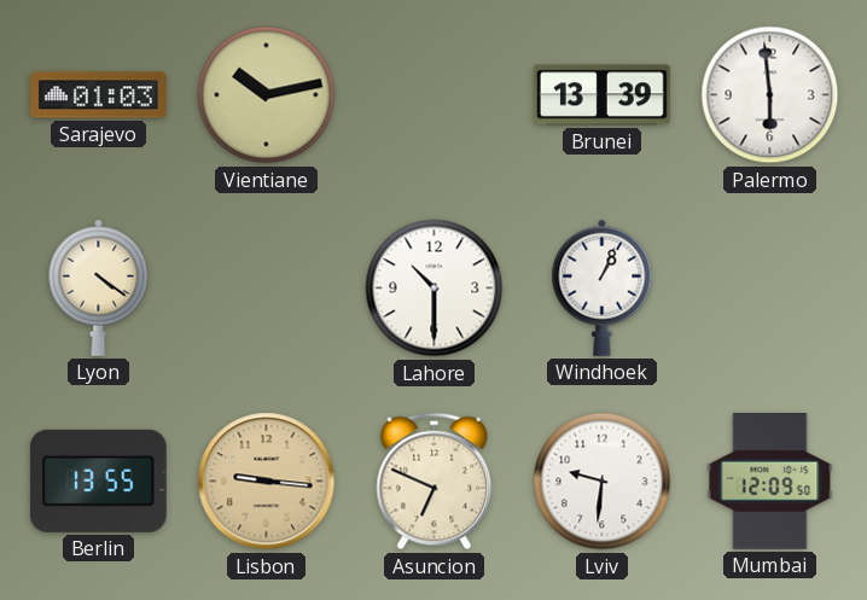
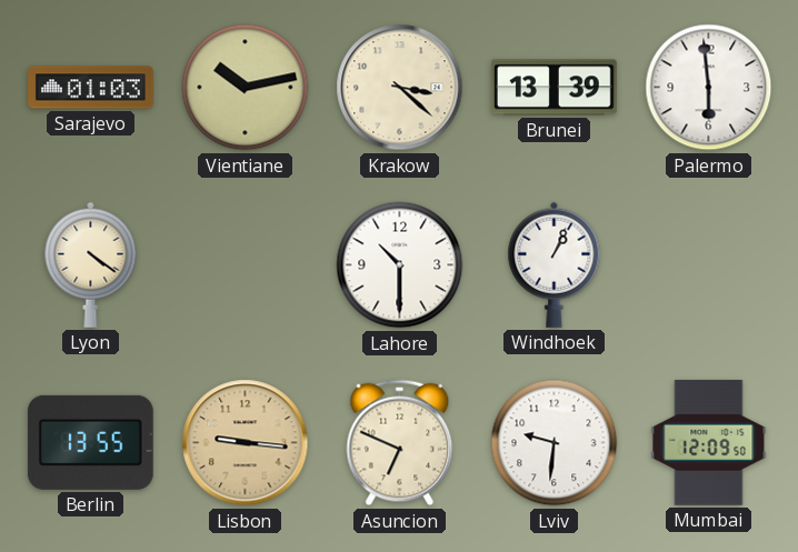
Krakow: none -> 3:22
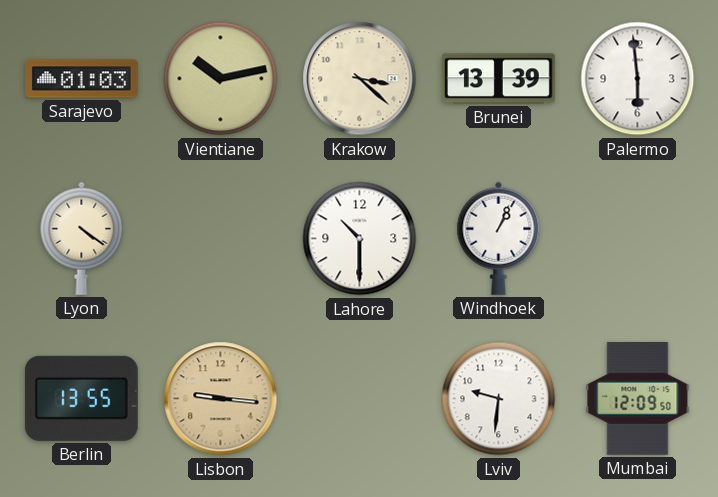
Asuncion: 6:49 -> none
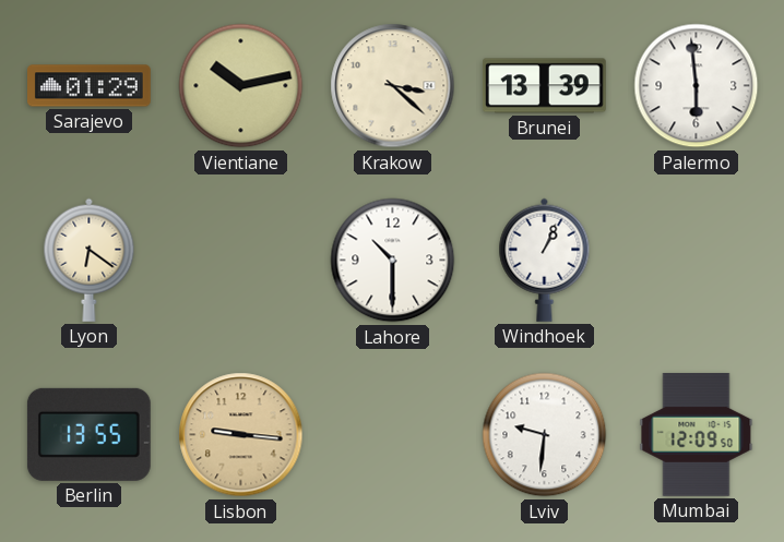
Sarajevo: 01:03 -> 01:29
Lyon: 4:21 -> 6:21
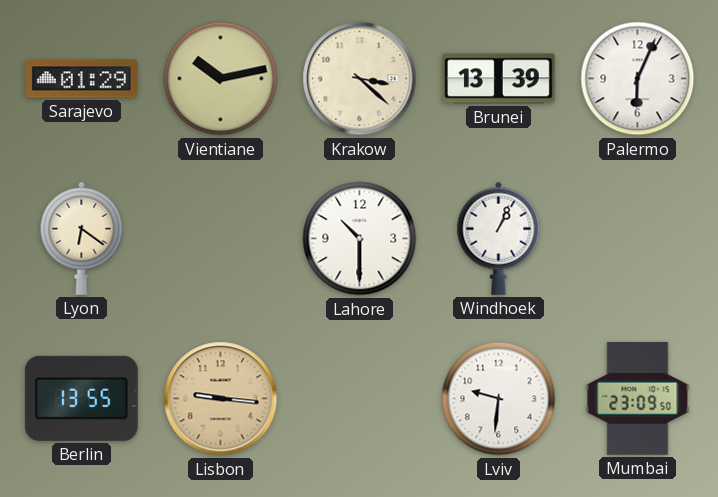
Palermo: 5:59 -> 6:04
Mumbai: 12:09 -> 23:09
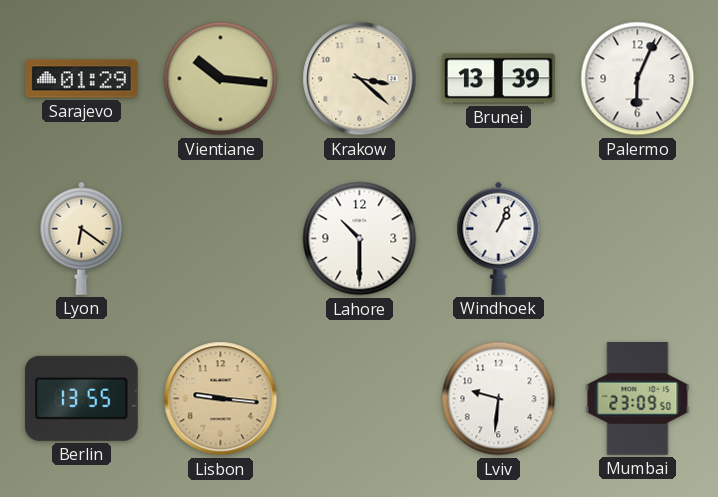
Vientiane: 10:13 -> 10:16
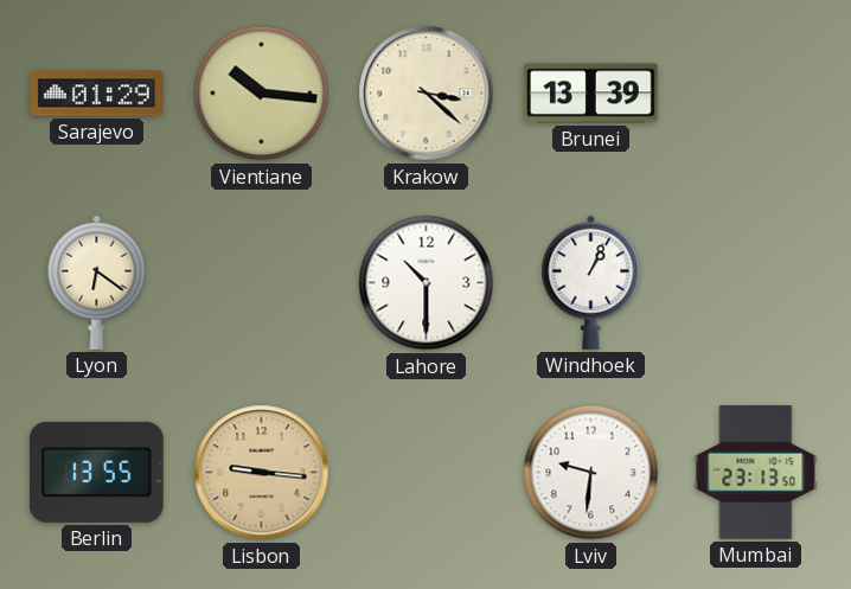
Palermo: 6:04 -> none
Mumbai: 23:09 -> 23:13
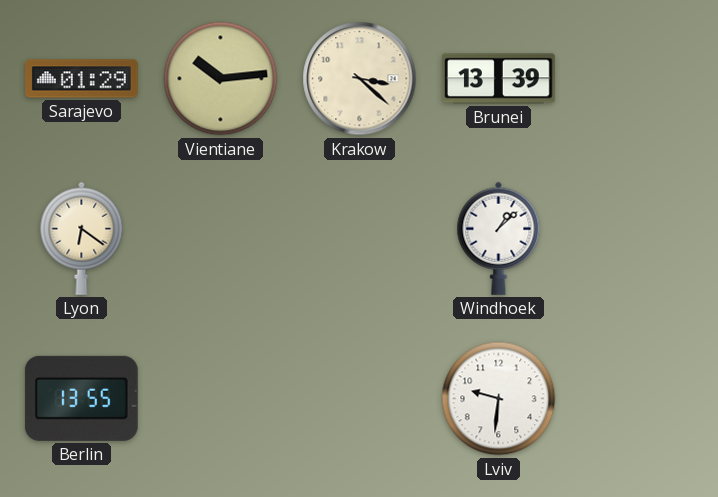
Vientiane: 10:16 -> 10:14
Lahore: 10:30 -> none
Windhoek: 1:04 -> 1:08
Lisbon: 9:16 -> none
Mumbai: 23:13 -> none
